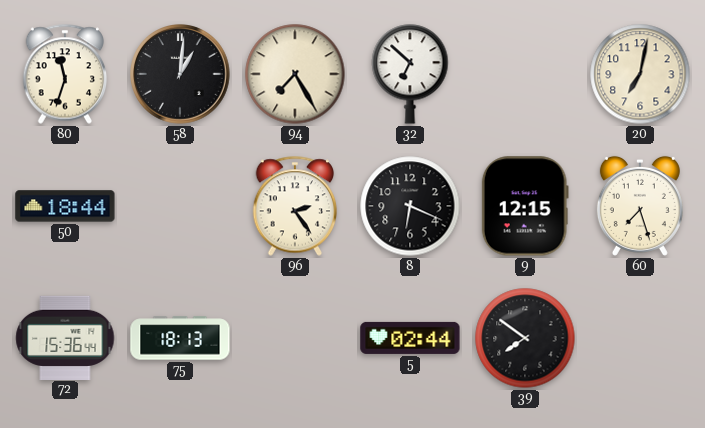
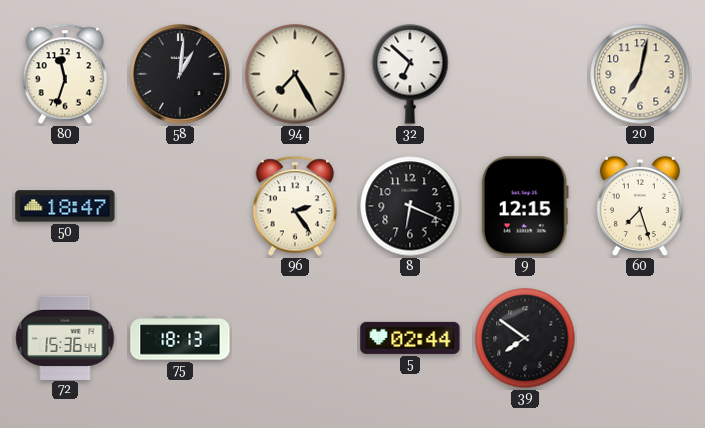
50: 18:44 -> 18:47
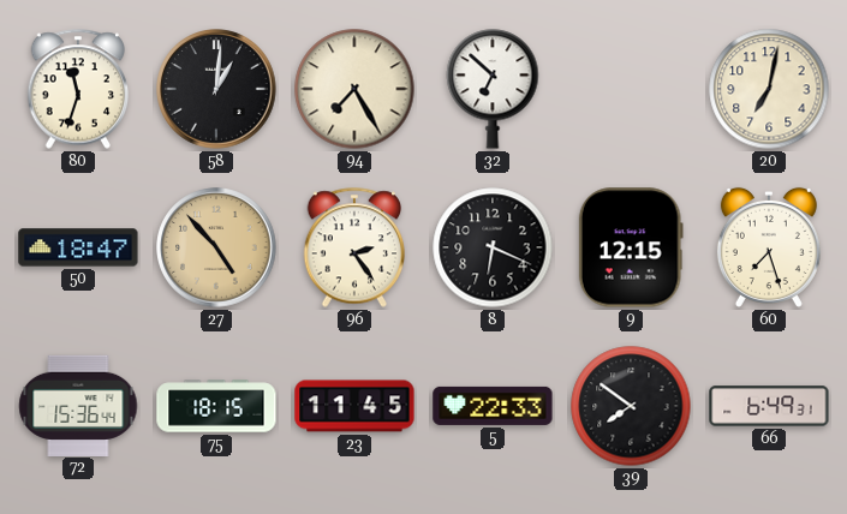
27: none -> 4:53
75: 18:13 -> 18:15
23: none -> 11:45
5: 02:44 -> 22:33
66: none -> 6:49
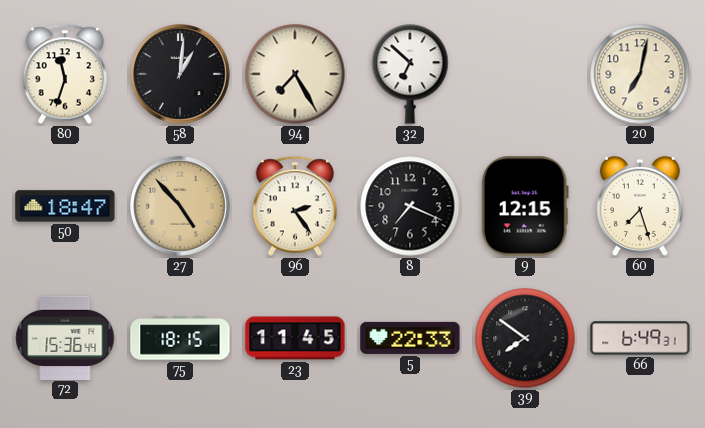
8: 6:19 -> 7:19
